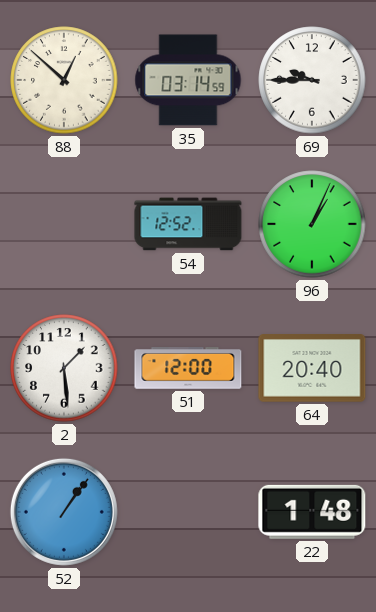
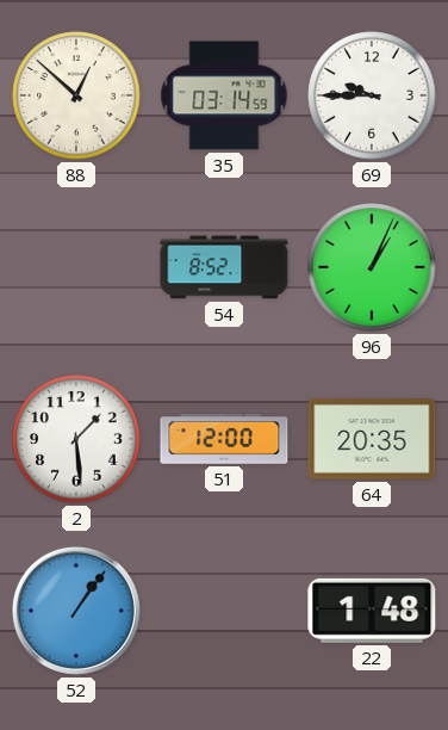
54: 12:52 -> 8:52
64: 20:40 -> 20:35
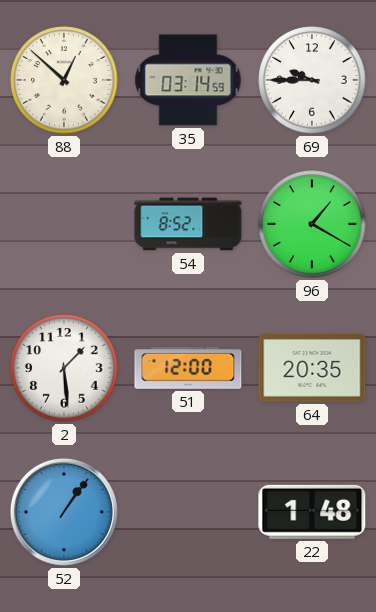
96: 1:04 -> 1:20
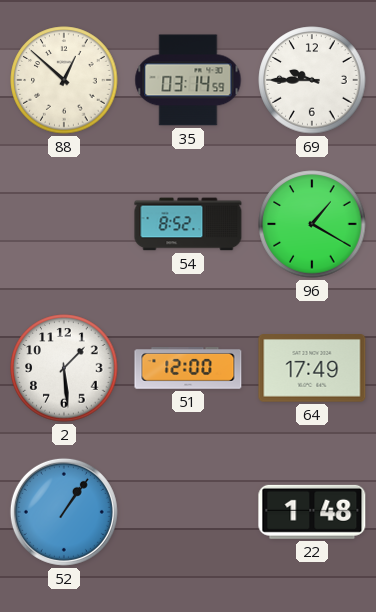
64: 20:35 -> 17:49
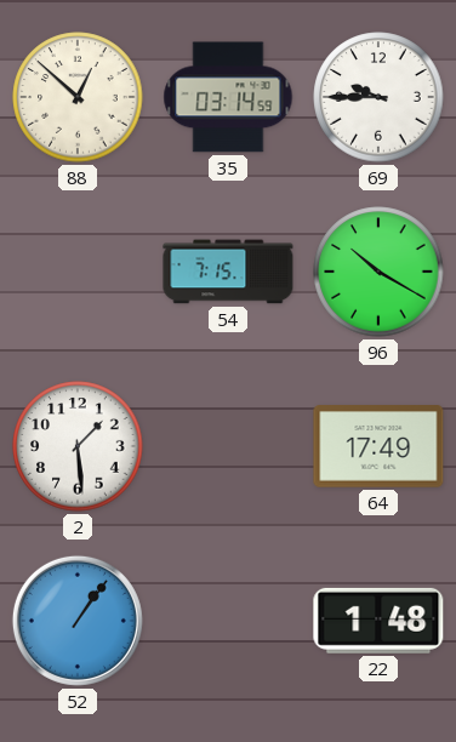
54: 8:52 -> 7:15
96: 1:20 -> 10:20
51: 12:00 -> none
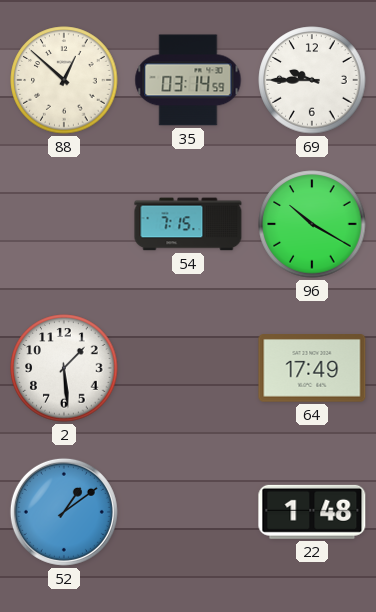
52: 1:06 -> 1:09
